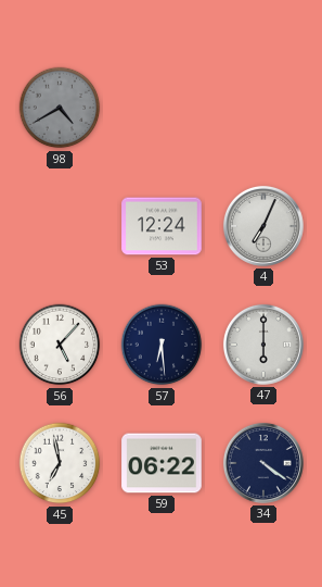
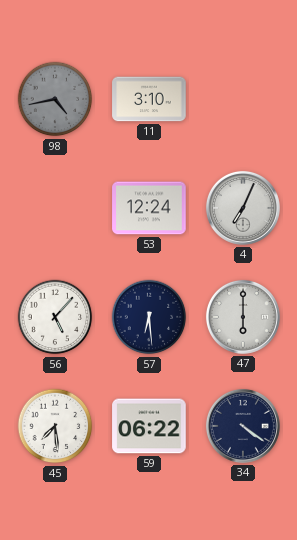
98: 4:40 -> 4:43
11: none -> 3:10
45: 6:58 -> 7:29
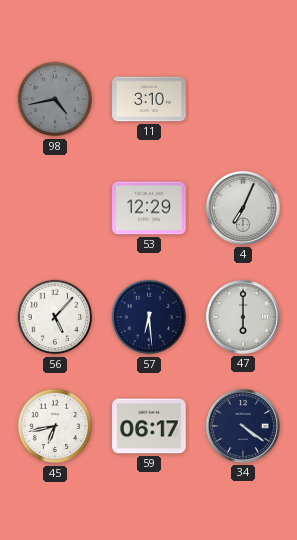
53: 12:24 -> 12:29
45: 7:29 -> 6:43
59: 06:22 -> 06:17
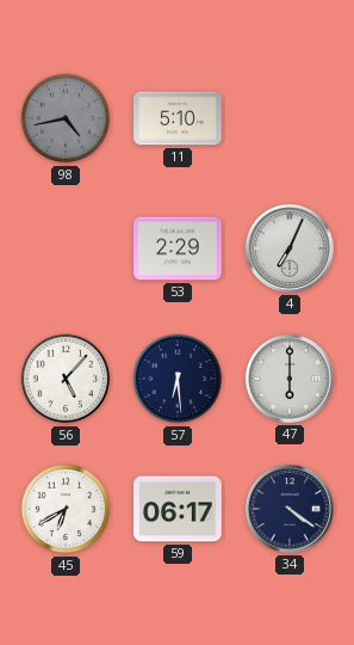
11: 3:10 -> 5:10
53: 12:29 -> 2:29
45: 6:43 -> 6:40
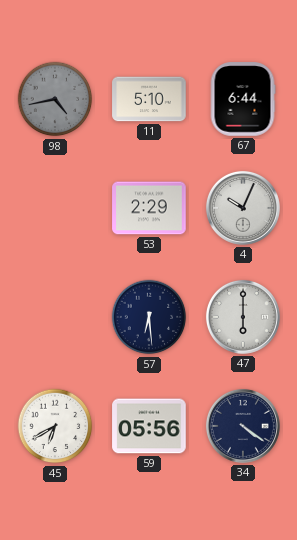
67: none -> 6:44
4: 7:04 -> 10:04
56: 5:07 -> none
59: 06:17 -> 05:56
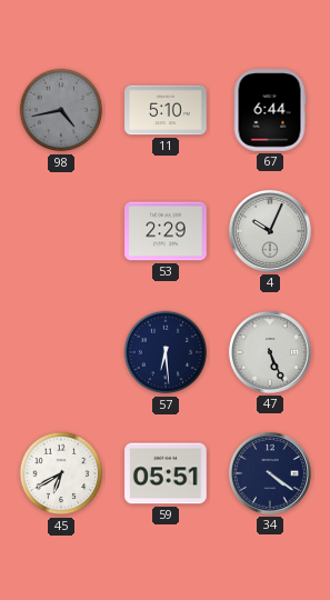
47: 6:00 -> 5:26
59: 05:56 -> 05:51
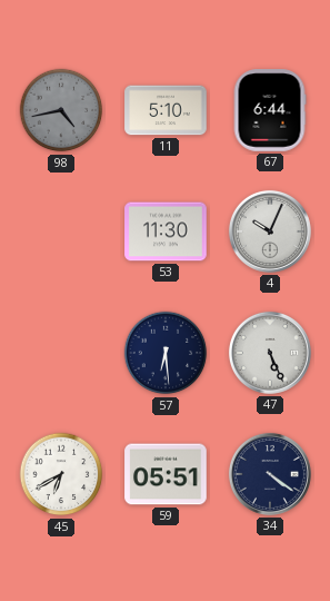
53: 2:29 -> 11:30
